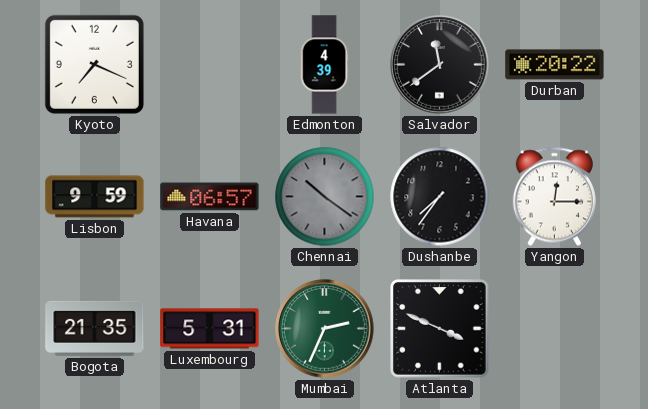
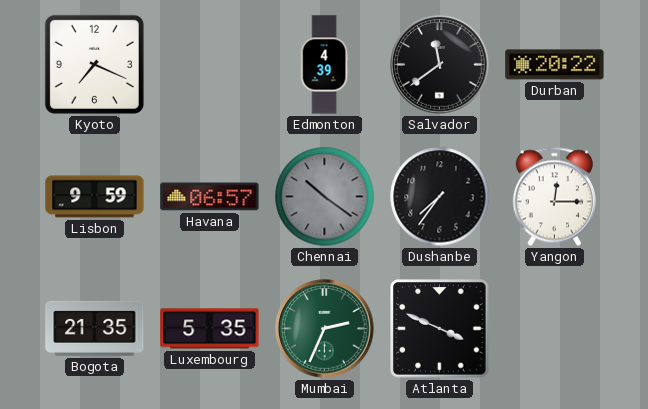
Luxembourg: 5:31 -> 5:35
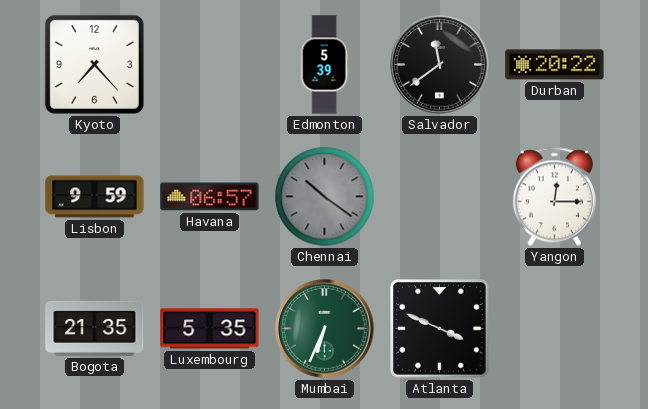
Kyoto: 7:19 -> 7:23
Edmonton: 4:39 -> 5:39
Dushanbe: 7:36 -> none
Mumbai: 2:34 -> 6:34
